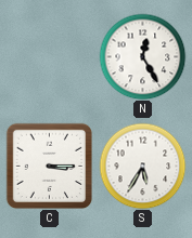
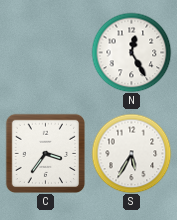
C: 3:15 -> 3:36
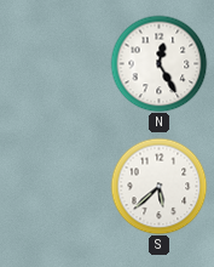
C: 3:36 -> none
S: 5:35 -> 5:38
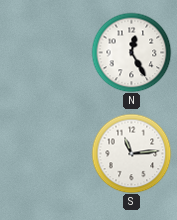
S: 5:38 -> 11:14
